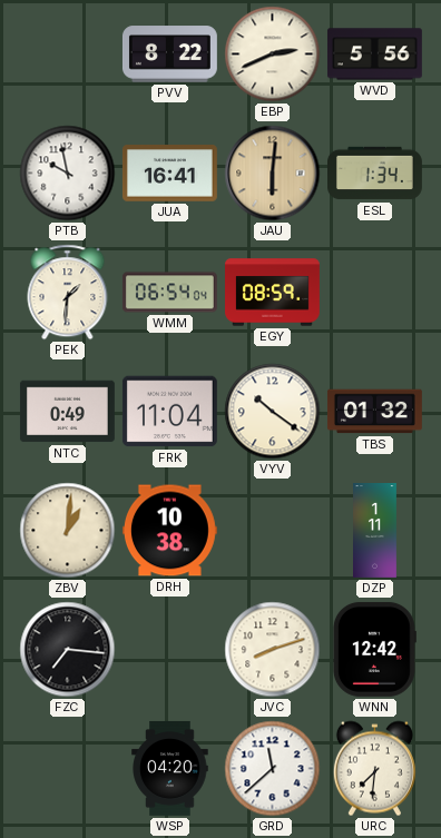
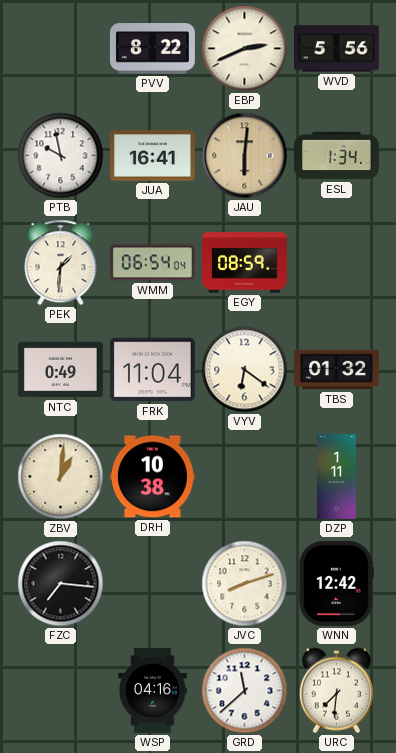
VYV: 10:21 -> 6:21
WSP: 04:20 -> 04:16
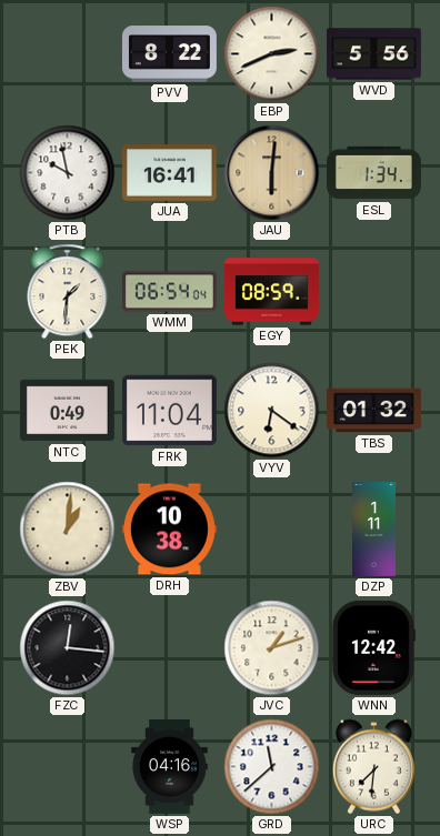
FZC: 7:16 -> 12:16
JVC: 8:12 -> 1:12
